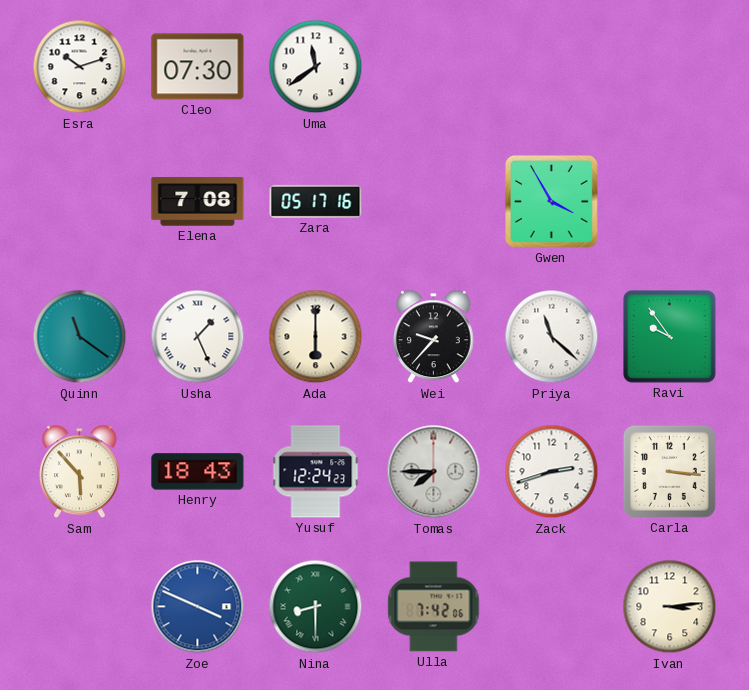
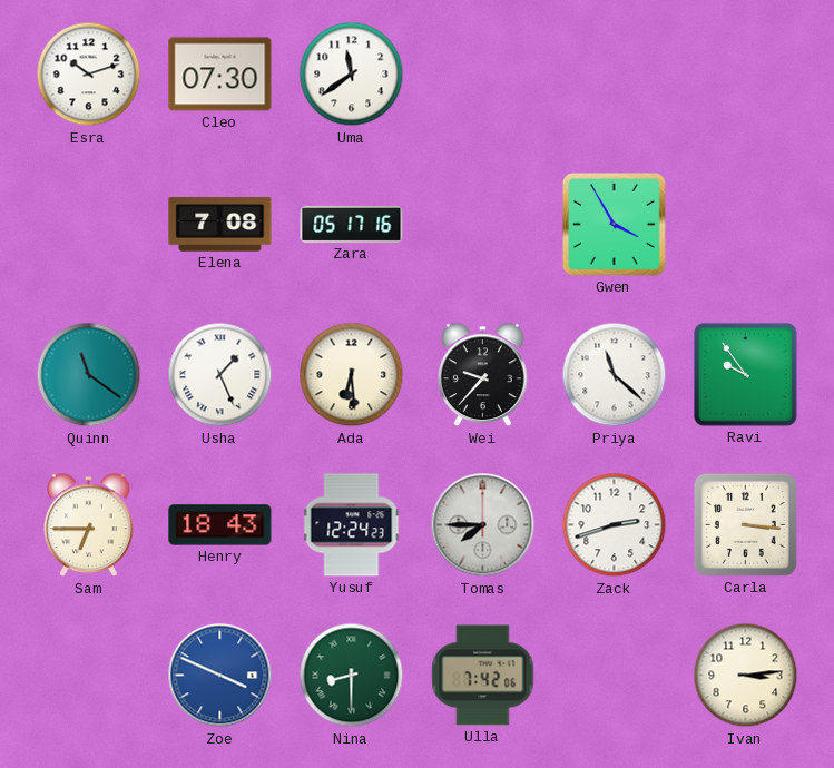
Ada: 6:00 -> 6:29
Sam: 5:53 -> 6:45
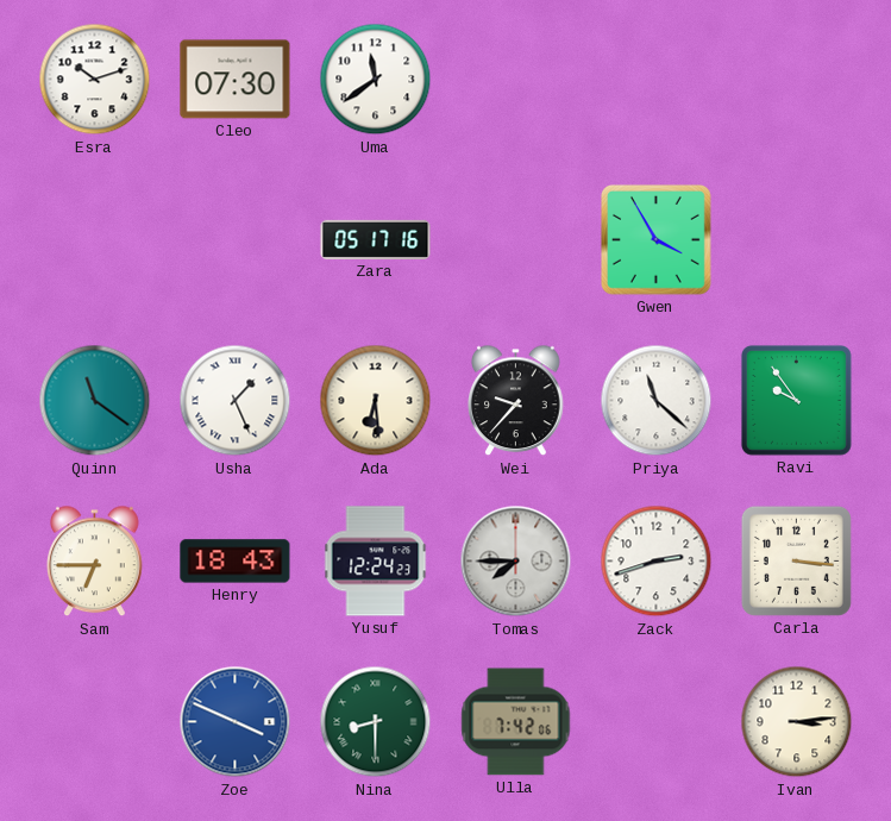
Elena: 7:08 -> none
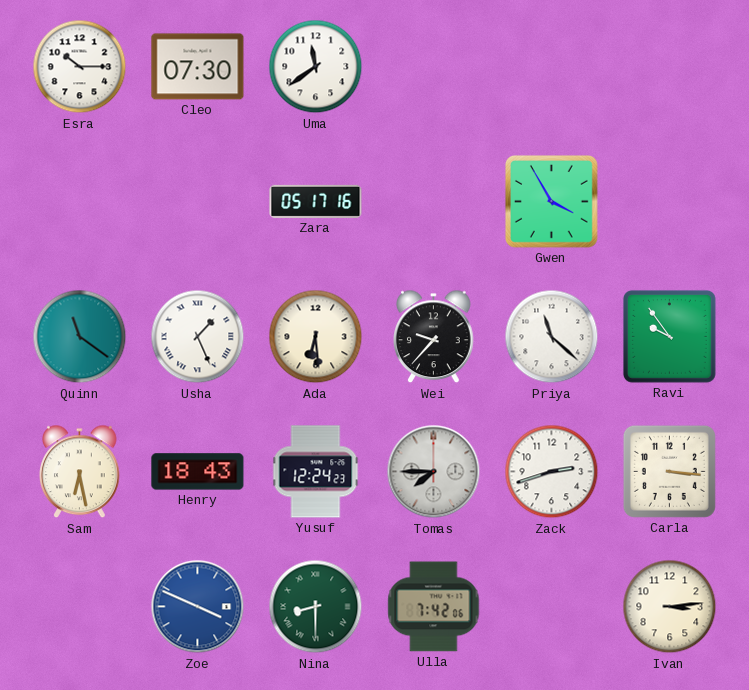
Esra: 10:12 -> 10:15
Sam: 6:45 -> 6:28
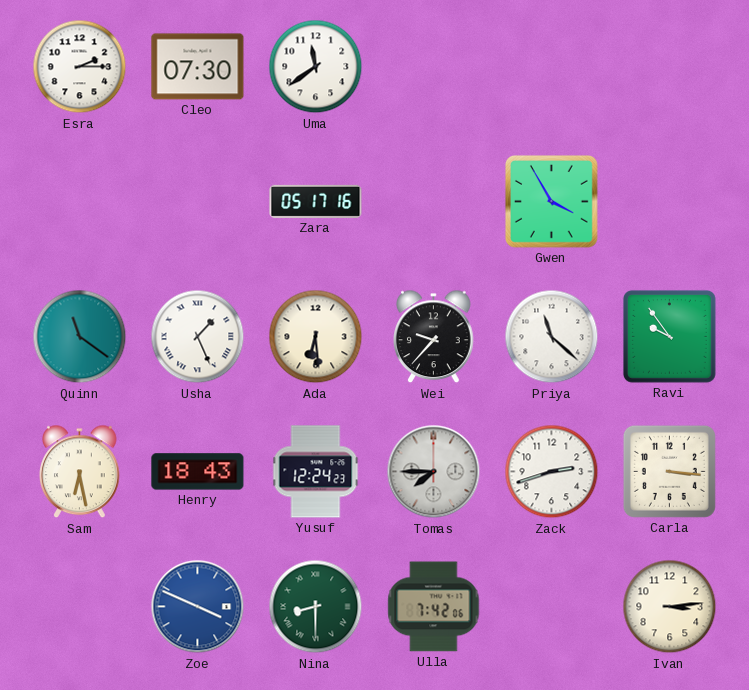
Esra: 10:15 -> 2:15
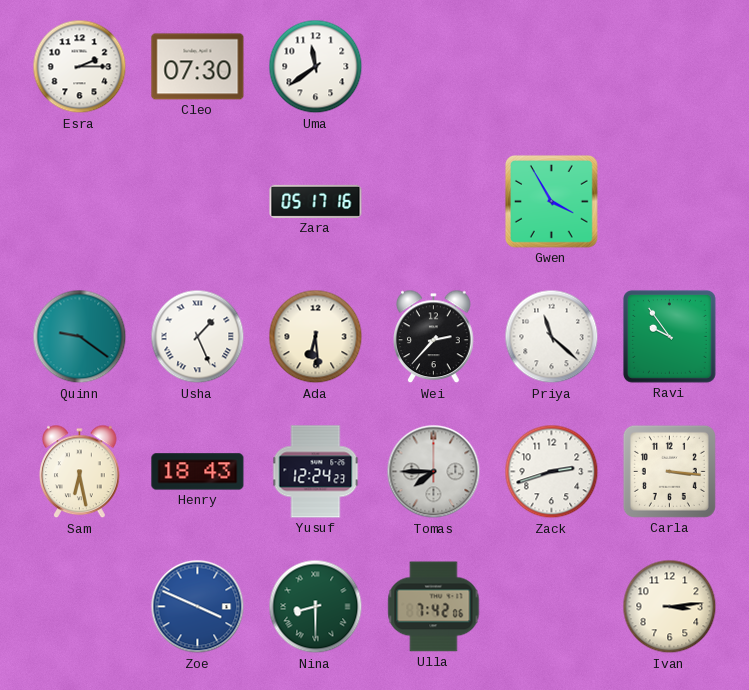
Quinn: 11:21 -> 9:21
Wei: 9:37 -> 2:37
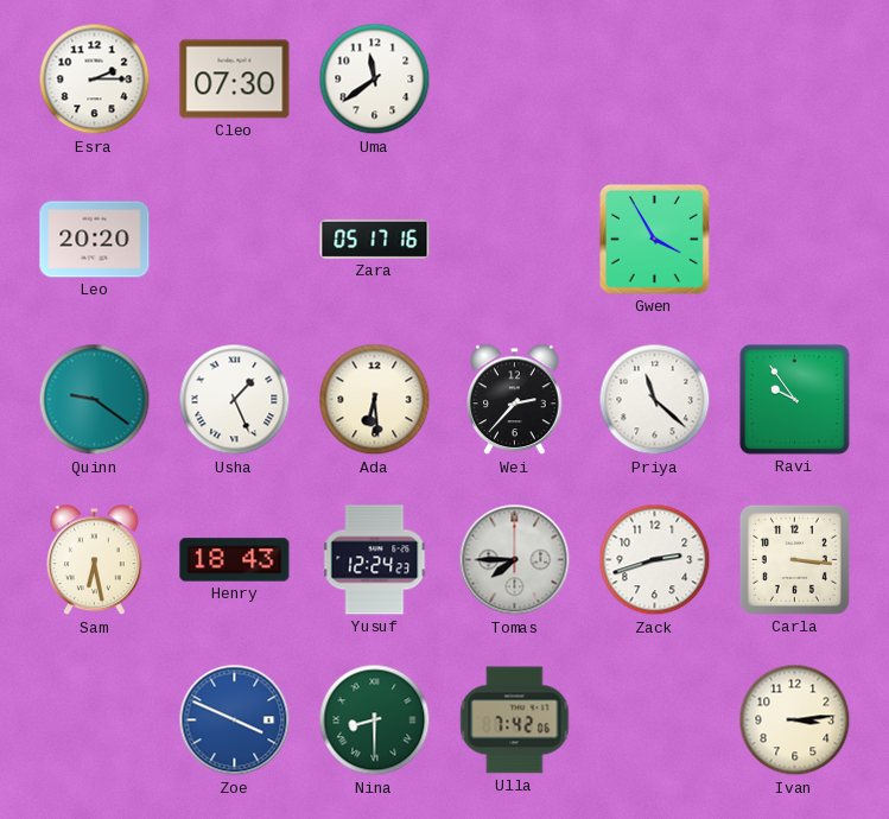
Leo: none -> 20:20
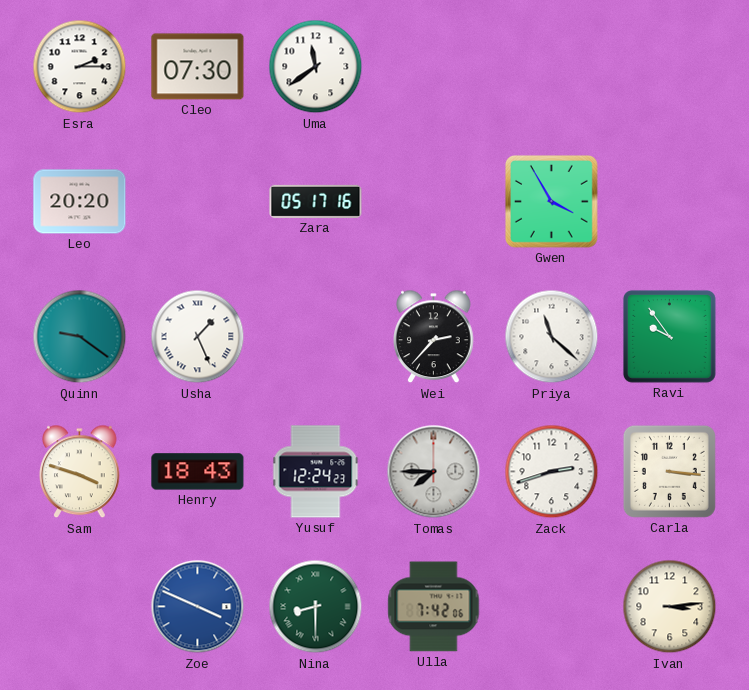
Ada: 6:29 -> none
Sam: 6:28 -> 3:48
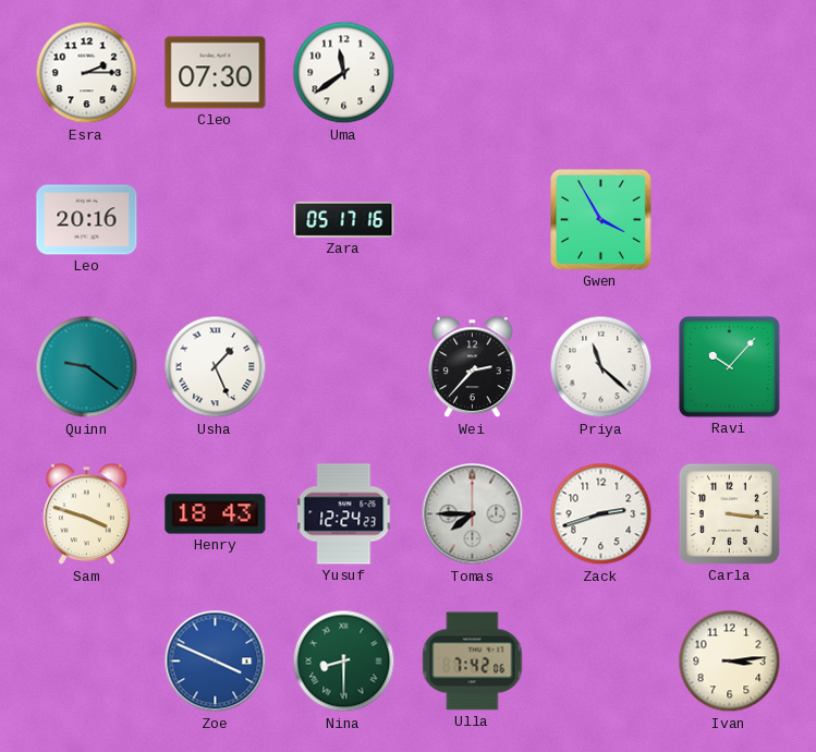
Leo: 20:20 -> 20:16
Ravi: 9:54 -> 10:07
